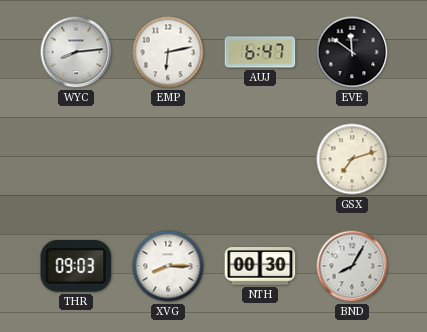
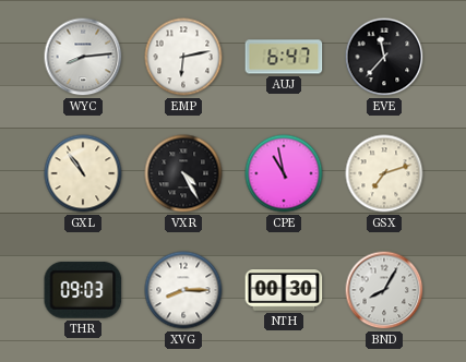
EVE: 11:51 -> 11:37
GXL: none -> 10:54
VXR: none -> 4:25
CPE: none -> 10:58
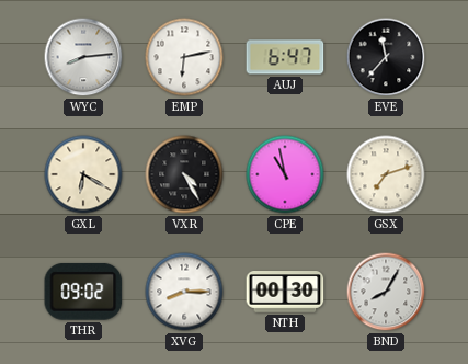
GXL: 10:54 -> 6:20
THR: 09:03 -> 09:02
